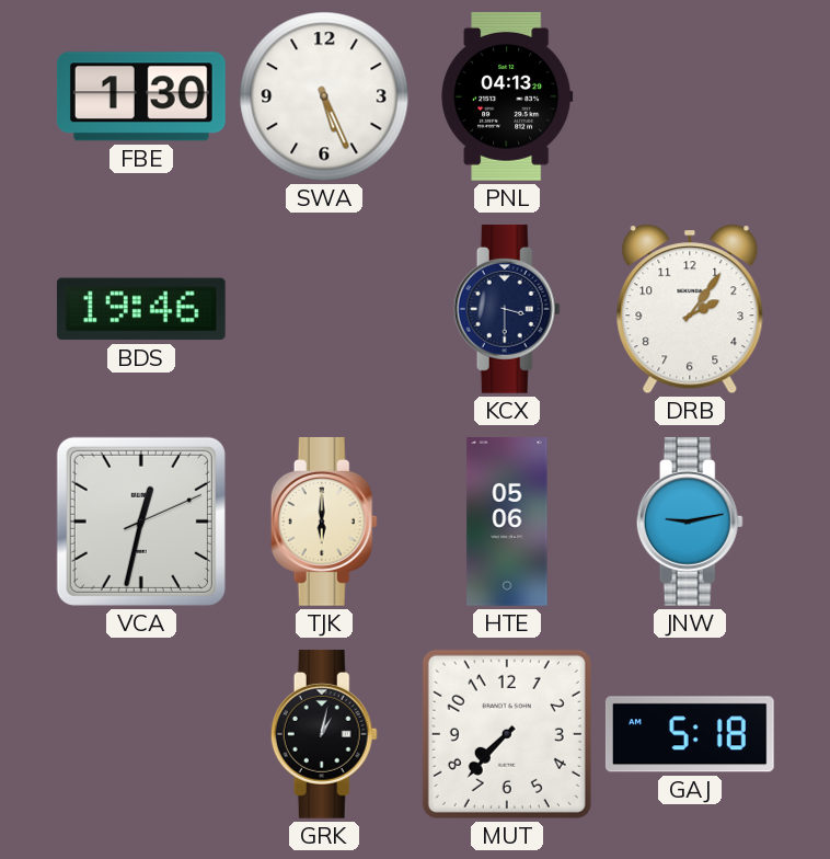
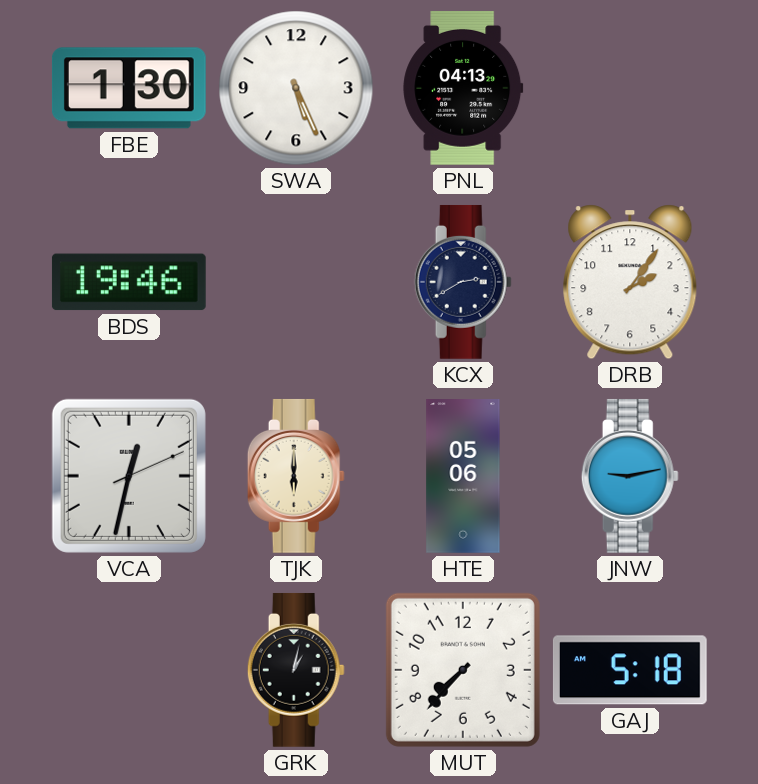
KCX: 3:30 -> 2:40
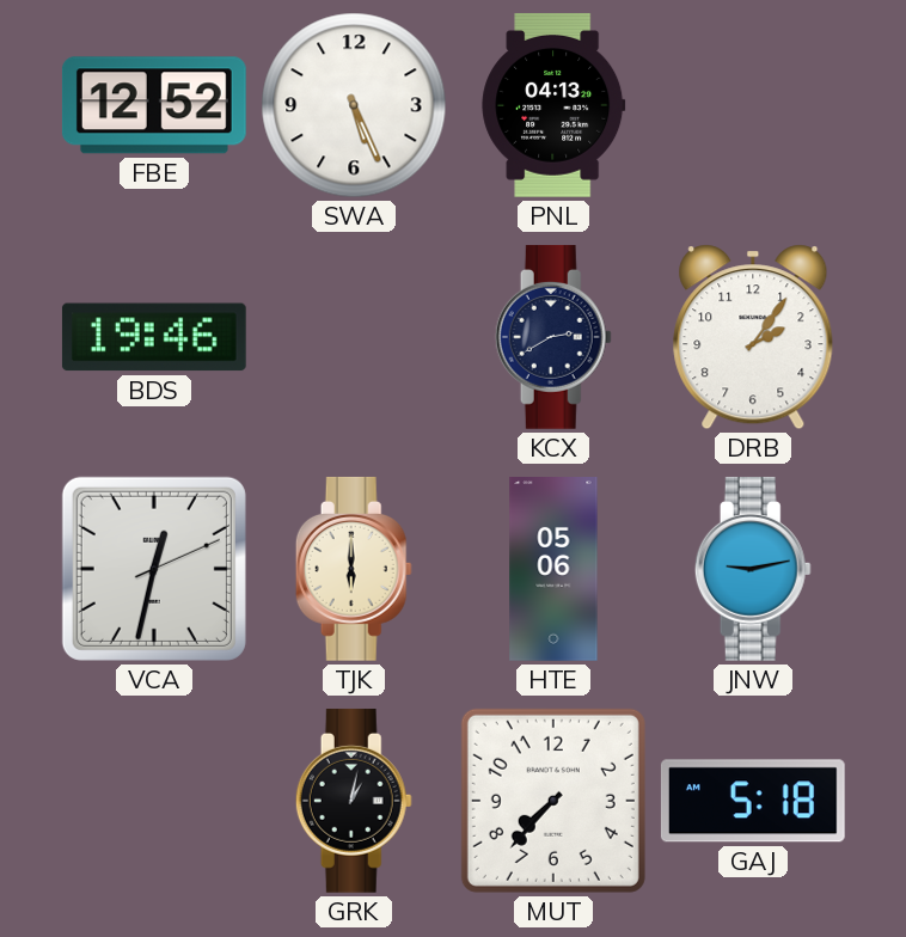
FBE: 1:30 -> 12:52
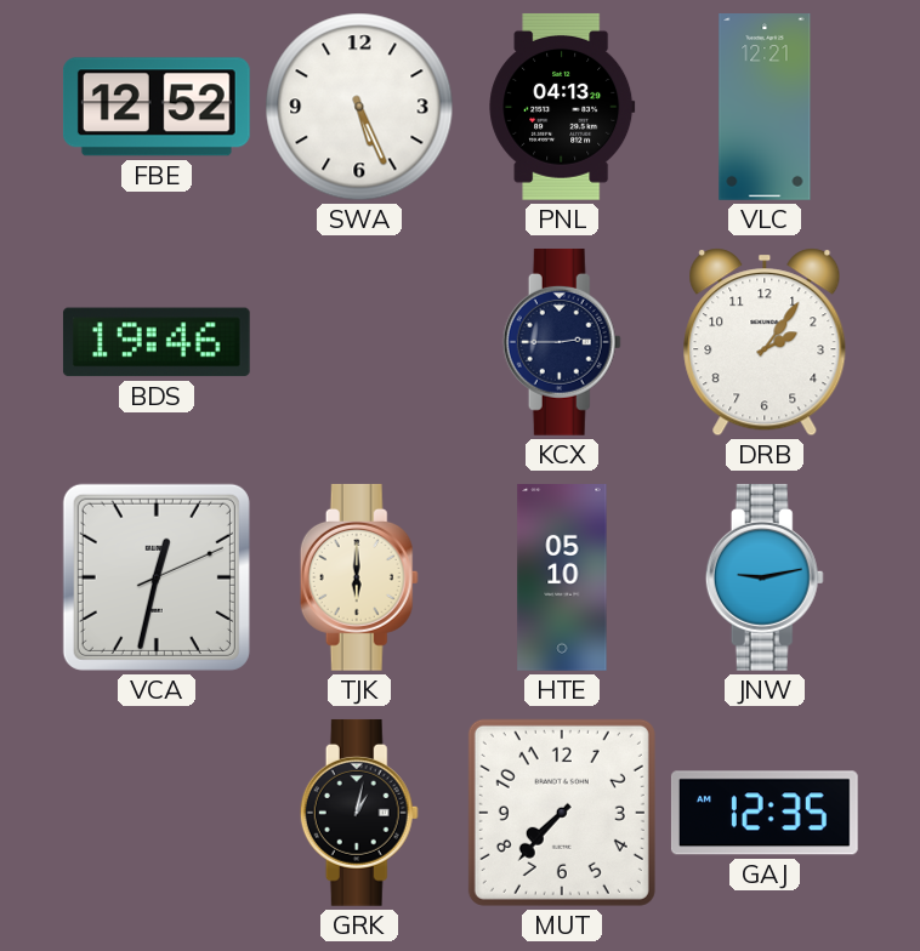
VLC: none -> 12:21
KCX: 2:40 -> 2:45
HTE: 05:06 -> 05:10
GAJ: 5:18 -> 12:35
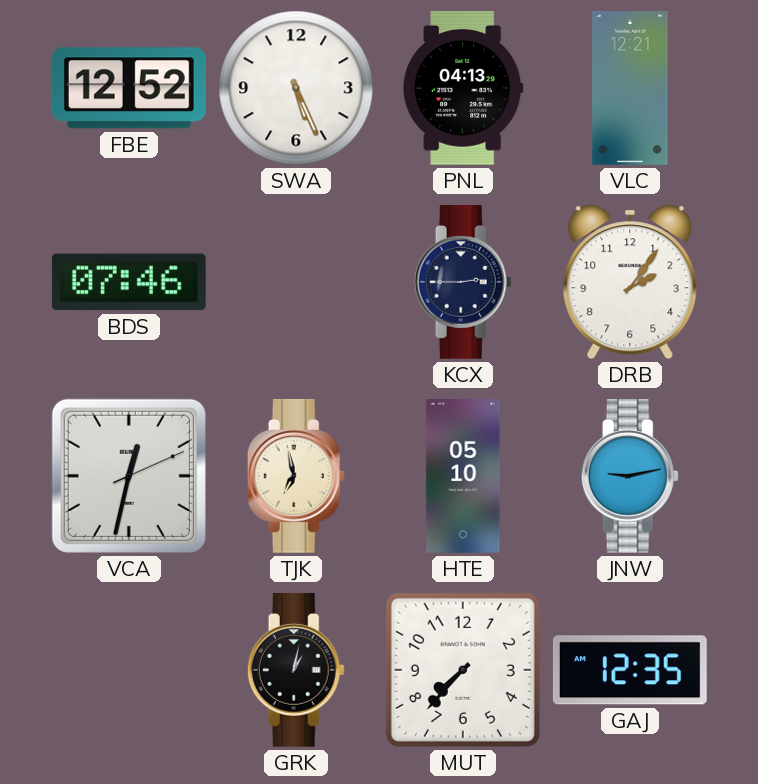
BDS: 19:46 -> 07:46
TJK: 6:00 -> 6:58
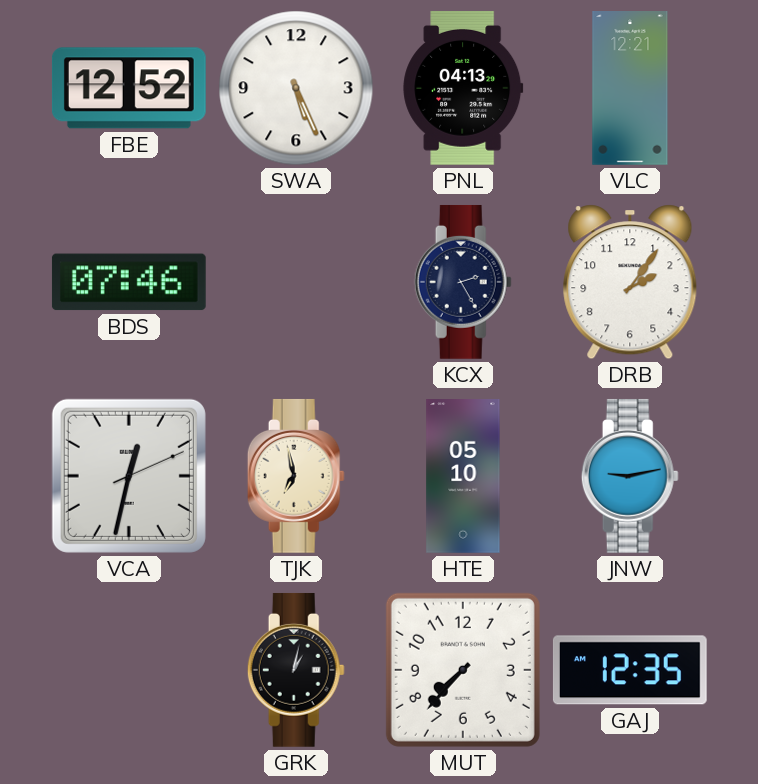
KCX: 2:45 -> 2:25
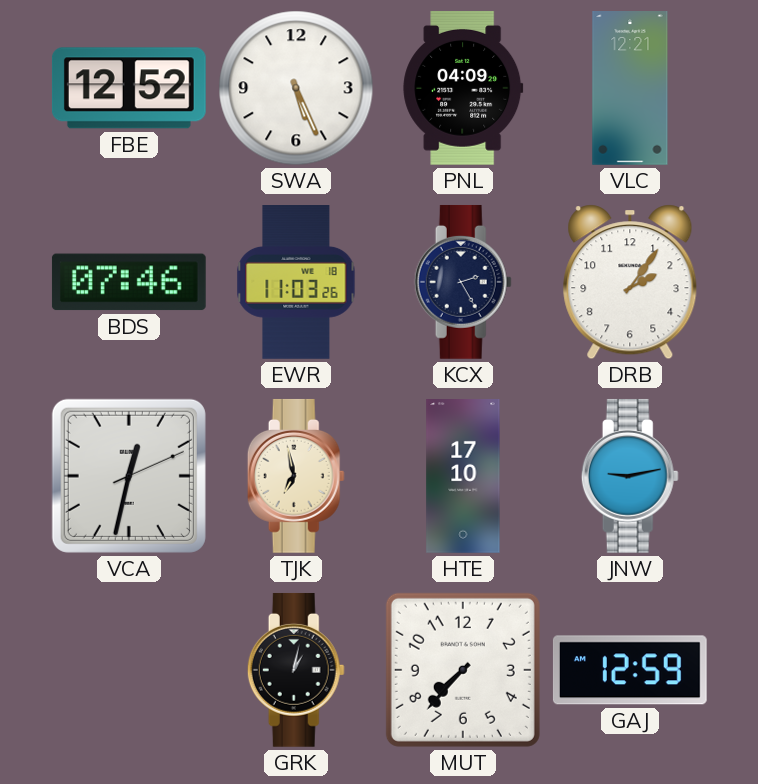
PNL: 04:13 -> 04:09
EWR: none -> 11:03
HTE: 05:10 -> 17:10
GAJ: 12:35 -> 12:59
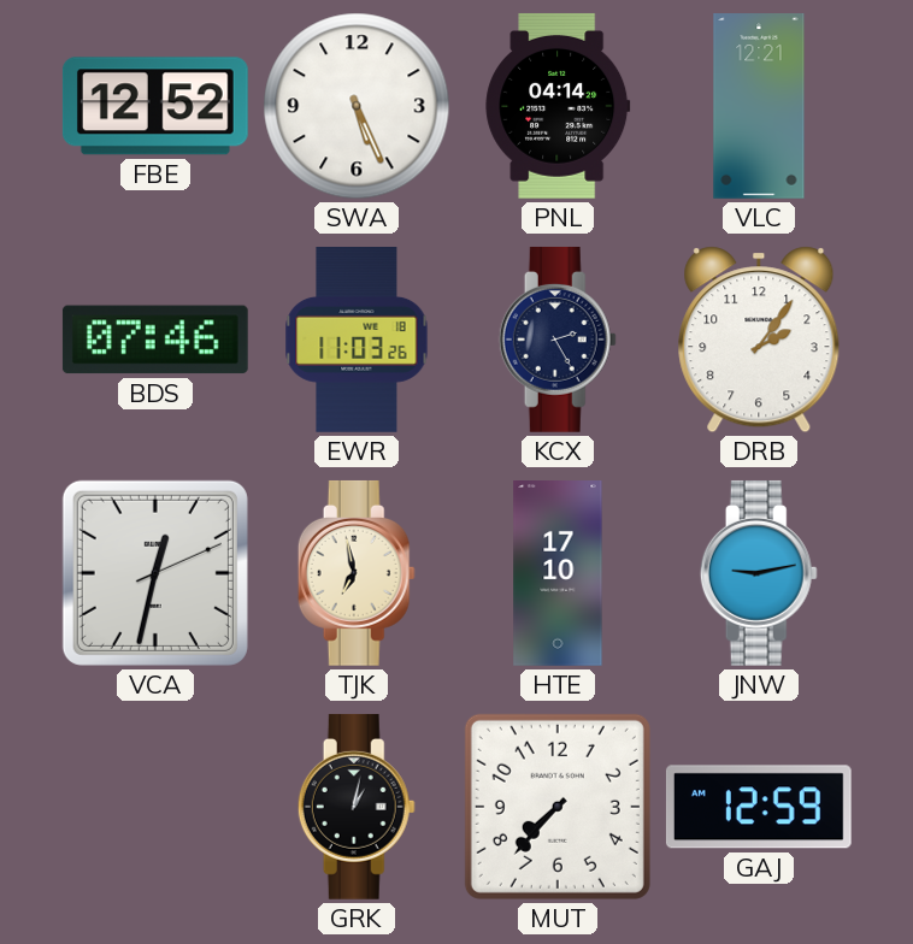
PNL: 04:09 -> 04:14
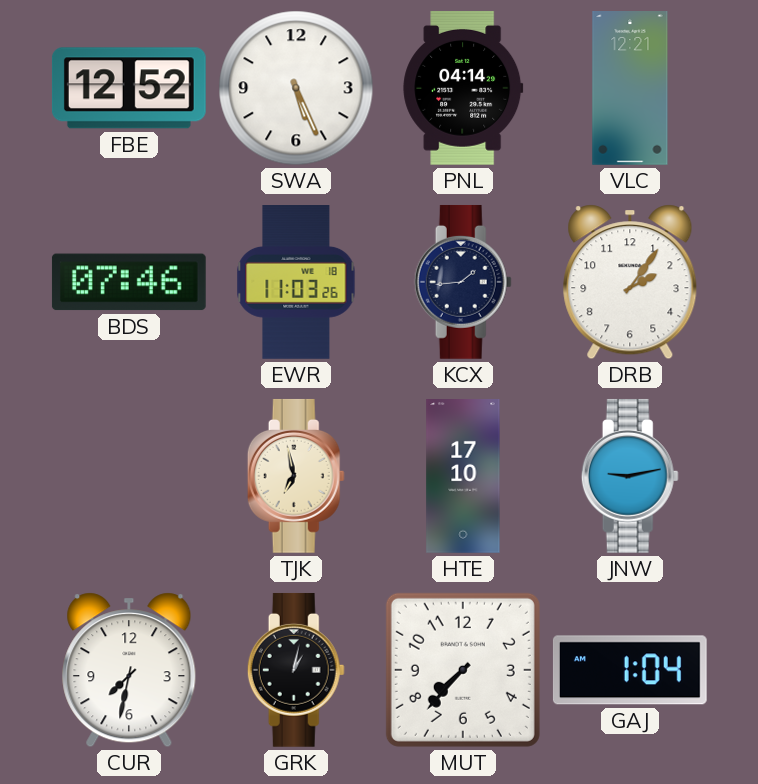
KCX: 2:25 -> 1:44
VCA: 12:32 -> none
CUR: none -> 7:32
GAJ: 12:59 -> 1:04
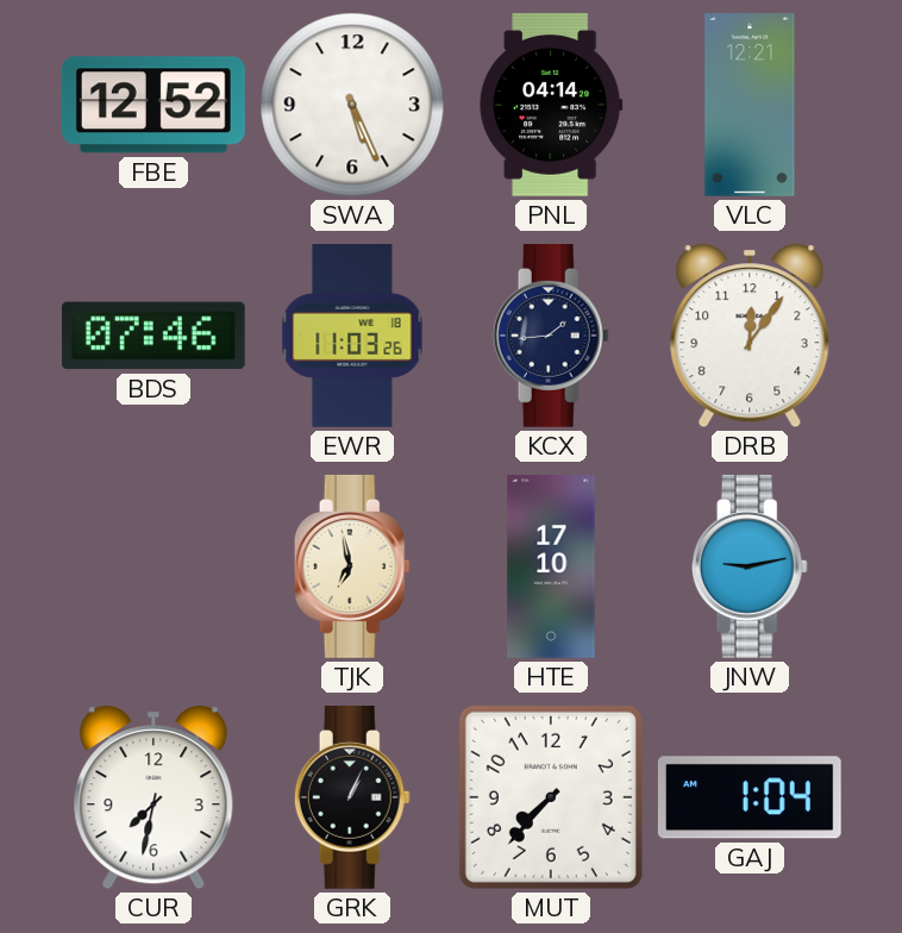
DRB: 2:06 -> 12:06
GRK: 1:02 -> 1:04
